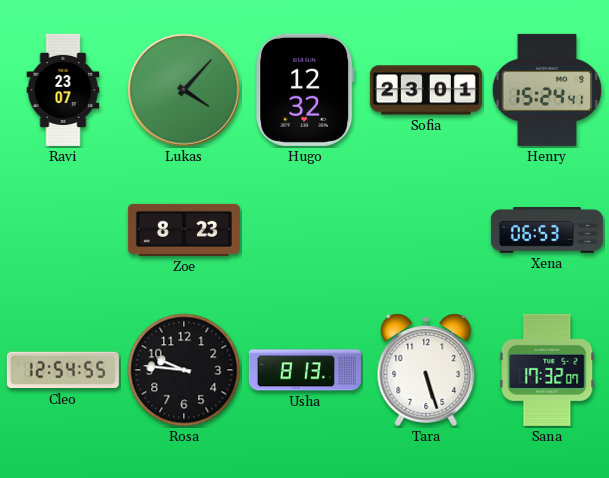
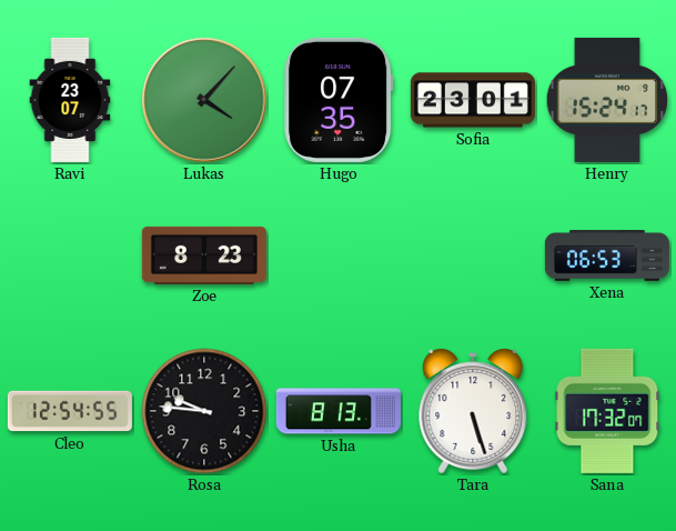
Hugo: 12:32 -> 07:35
Henry: 15:24:41 -> 15:24:17
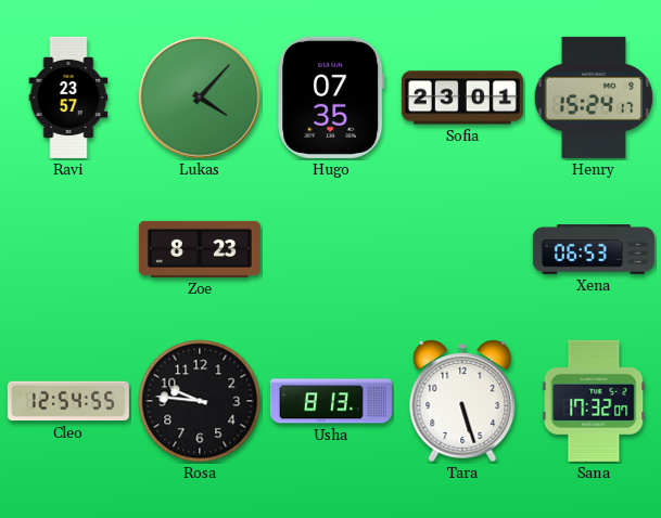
Ravi: 23:07 -> 23:57
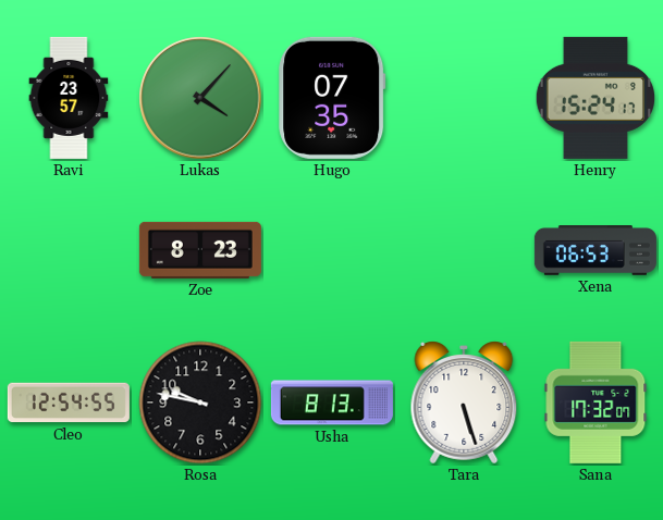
Sofia: 23:01 -> none
Rosa: 9:46 -> 9:47
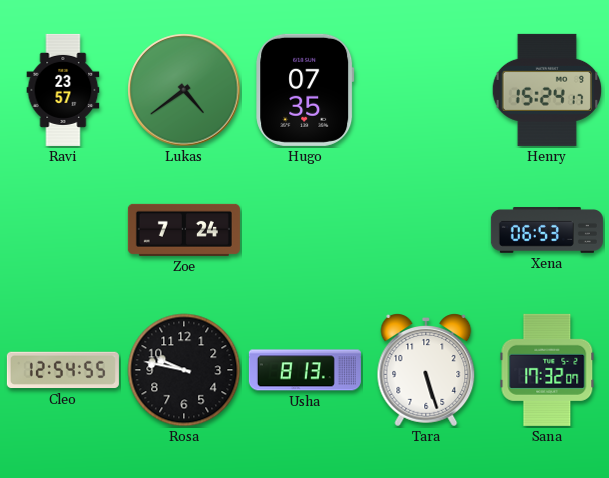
Lukas: 4:07 -> 4:39
Zoe: 8:23 -> 7:24
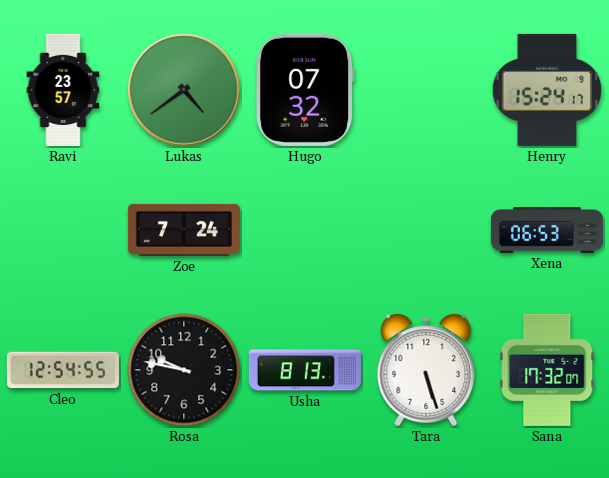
Hugo: 07:35 -> 07:32
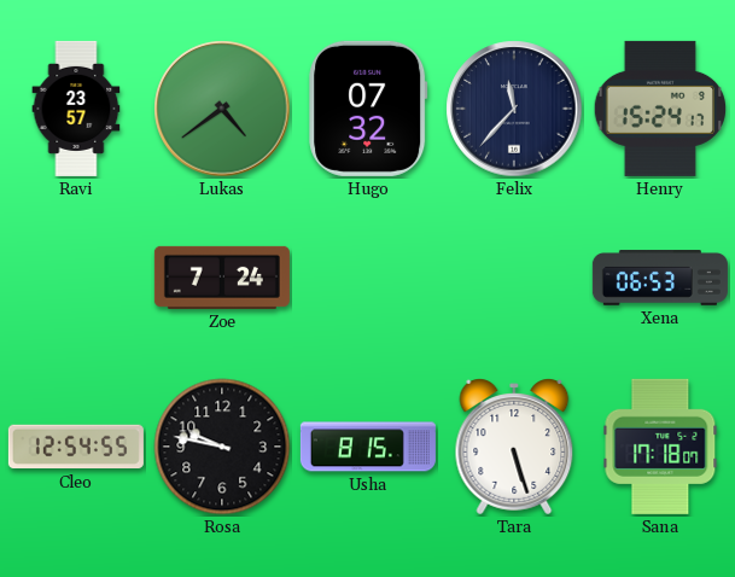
Felix: none -> 11:37
Usha: 8:13 -> 8:15
Sana: 17:32 -> 17:18
